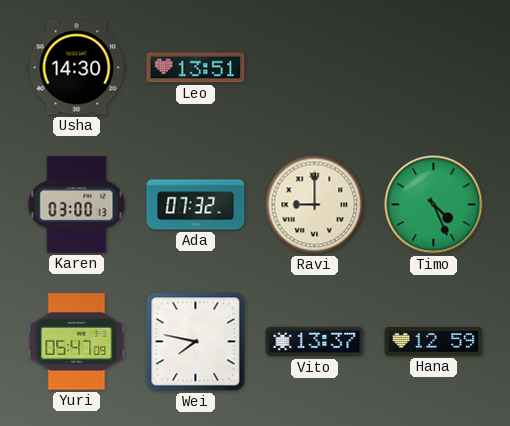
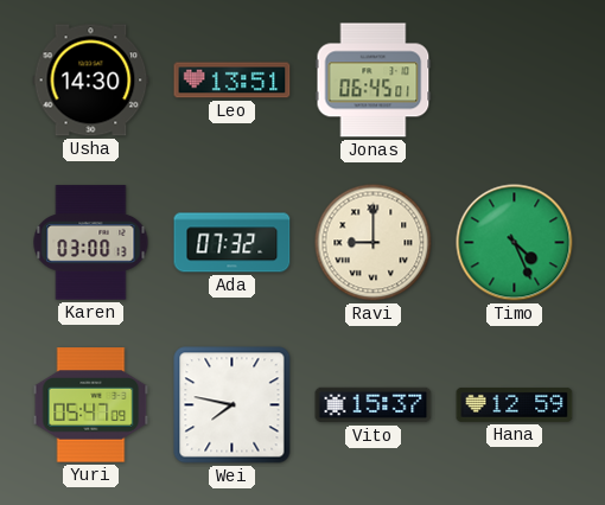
Jonas: none -> 06:45
Vito: 13:37 -> 15:37
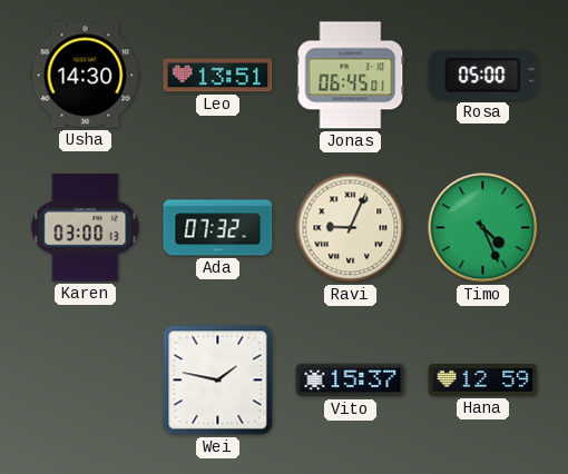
Rosa: none -> 05:00
Ravi: 9:00 -> 9:04
Yuri: 05:47 -> none
Wei: 7:47 -> 1:47
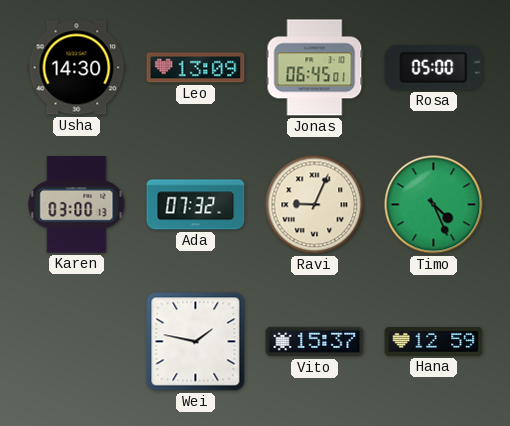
Leo: 13:51 -> 13:09
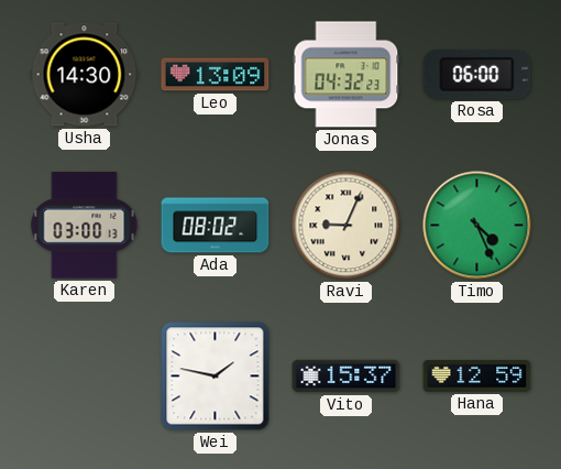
Jonas: 06:45 -> 04:32
Rosa: 05:00 -> 06:00
Ada: 07:32 -> 08:02
